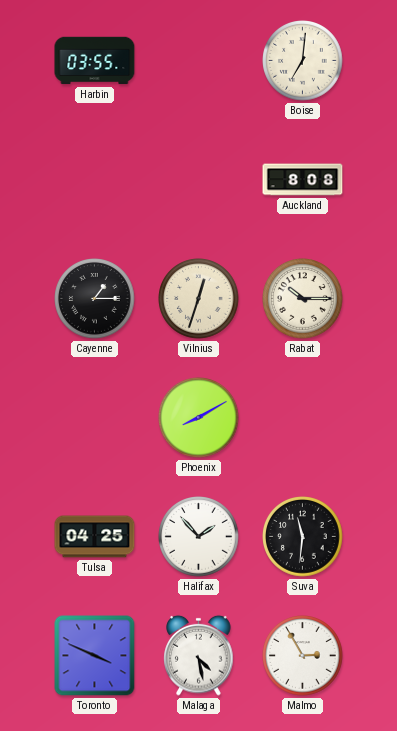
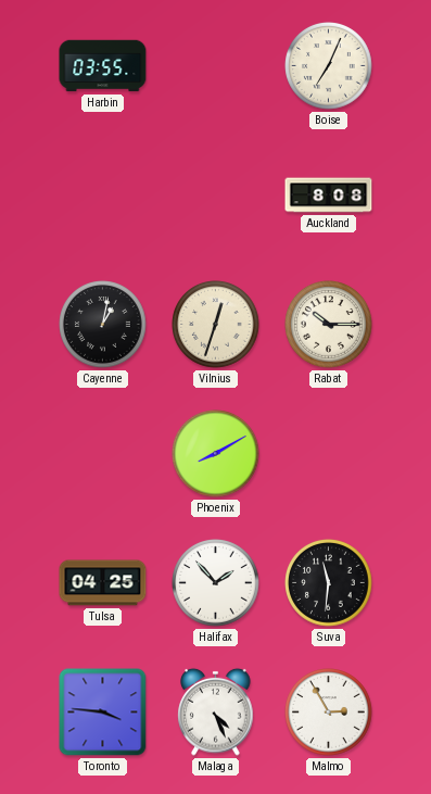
Boise: 7:01 -> 7:04
Cayenne: 1:15 -> 1:02
Toronto: 3:49 -> 3:46
Malaga: 4:28 -> 4:26
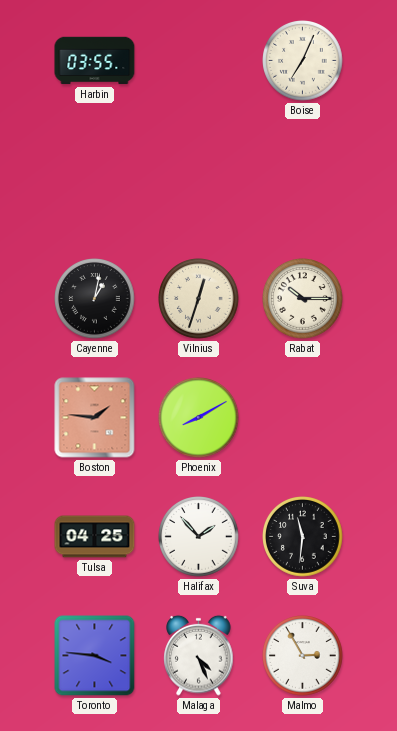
Auckland: 8:08 -> none
Boston: none -> 1:46
